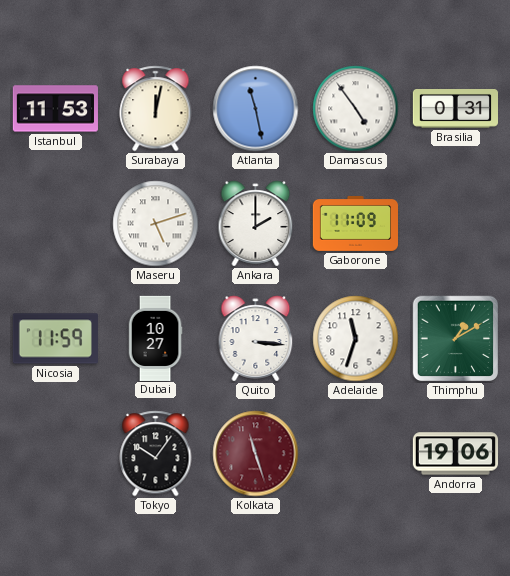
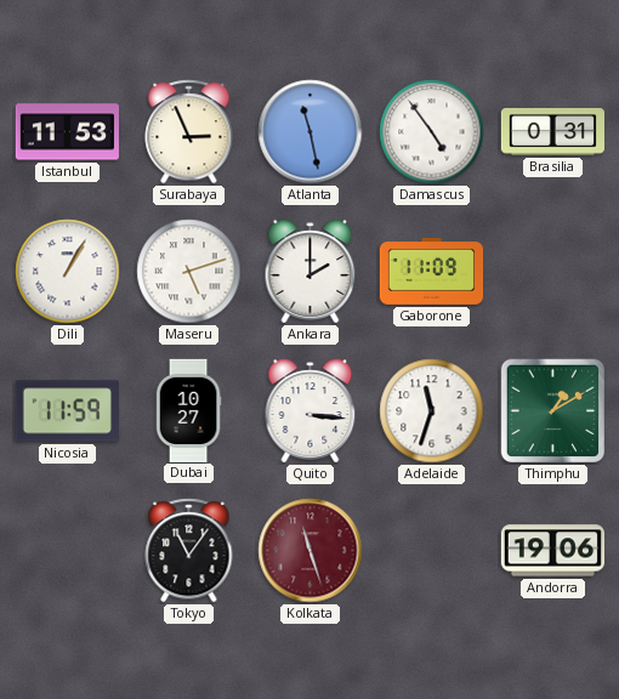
Surabaya: 12:02 -> 2:56
Dili: none -> 1:05
Tokyo: 10:06 -> 11:06
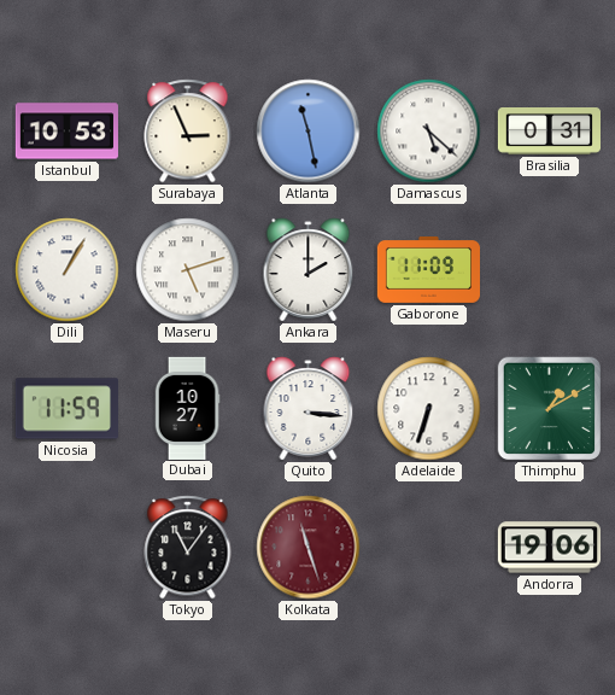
Istanbul: 11:53 -> 10:53
Damascus: 4:54 -> 5:22
Adelaide: 11:33 -> 6:33
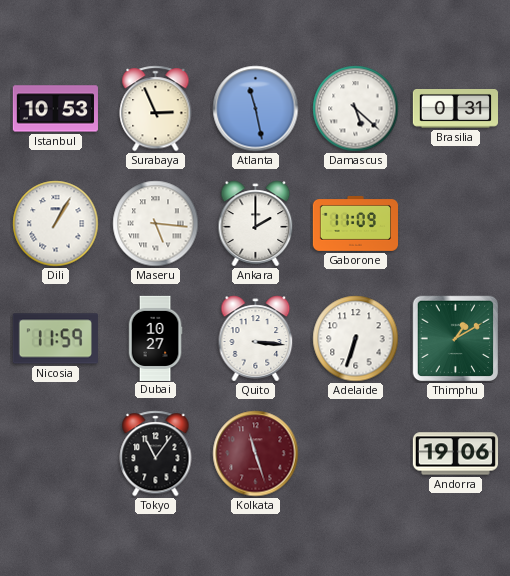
Maseru: 5:12 -> 5:16
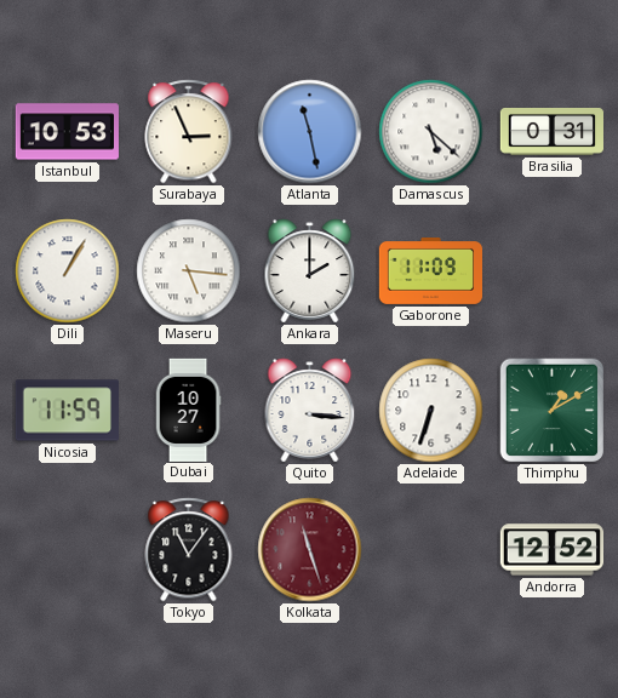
Andorra: 19:06 -> 12:52
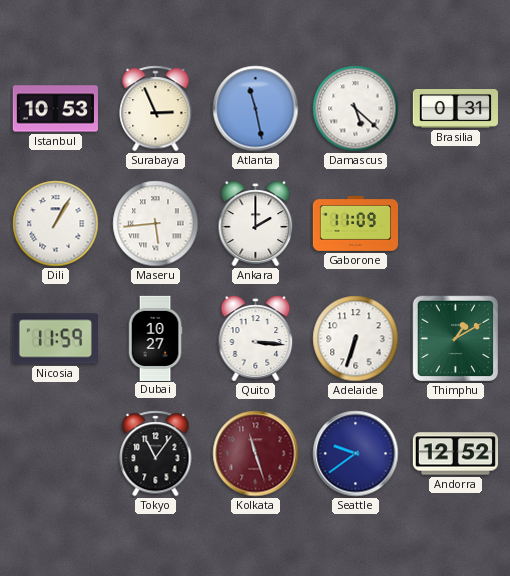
Maseru: 5:16 -> 5:44
Seattle: none -> 9:39
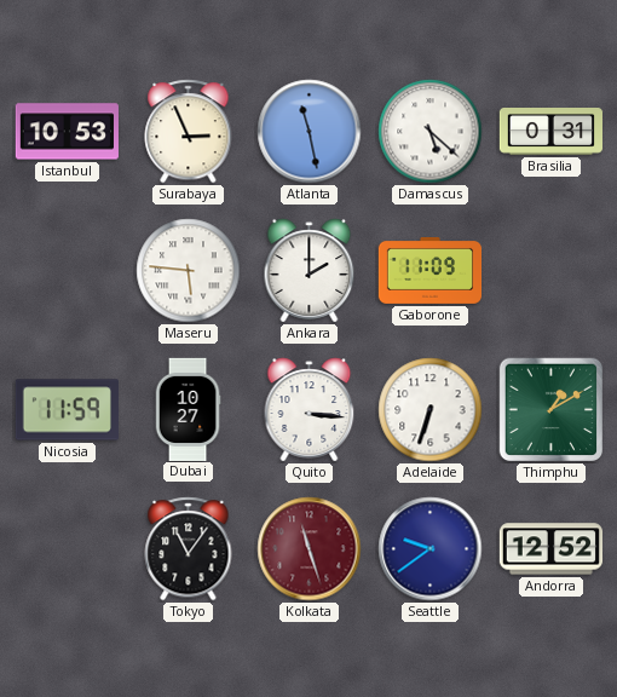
Dili: 1:05 -> none
Maseru: 5:44 -> 5:46
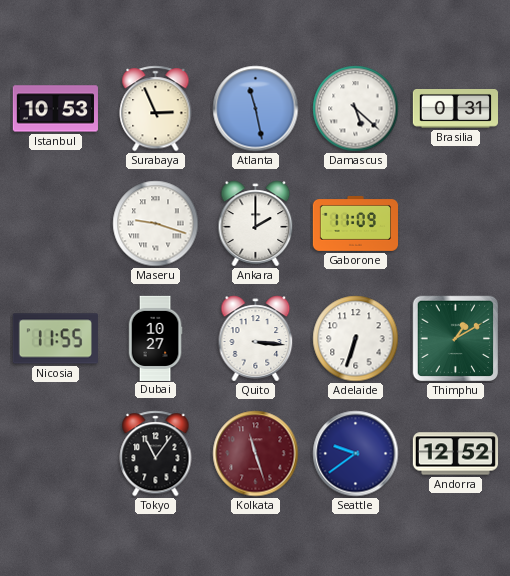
Maseru: 5:46 -> 9:18
Nicosia: 11:59 -> 11:55
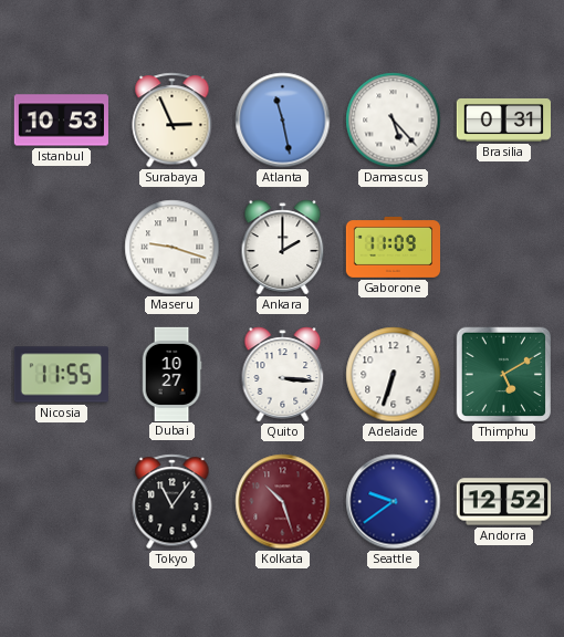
Damascus: 5:22 -> 5:23
Thimphu: 1:10 -> 5:10
Kolkata: 11:27 -> 10:27
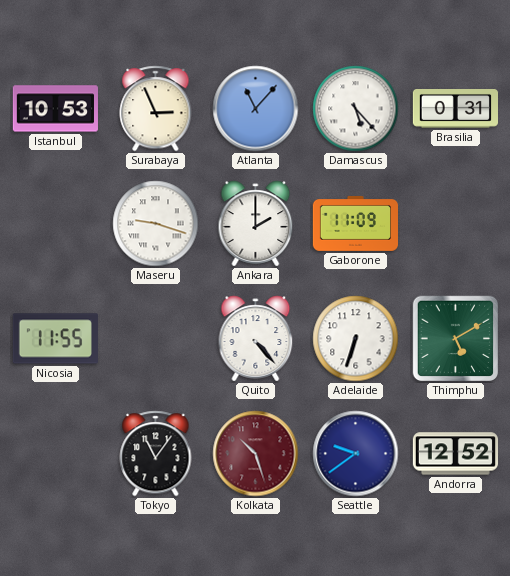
Atlanta: 11:28 -> 11:07
Dubai: 10:27 -> none
Quito: 3:16 -> 4:23
